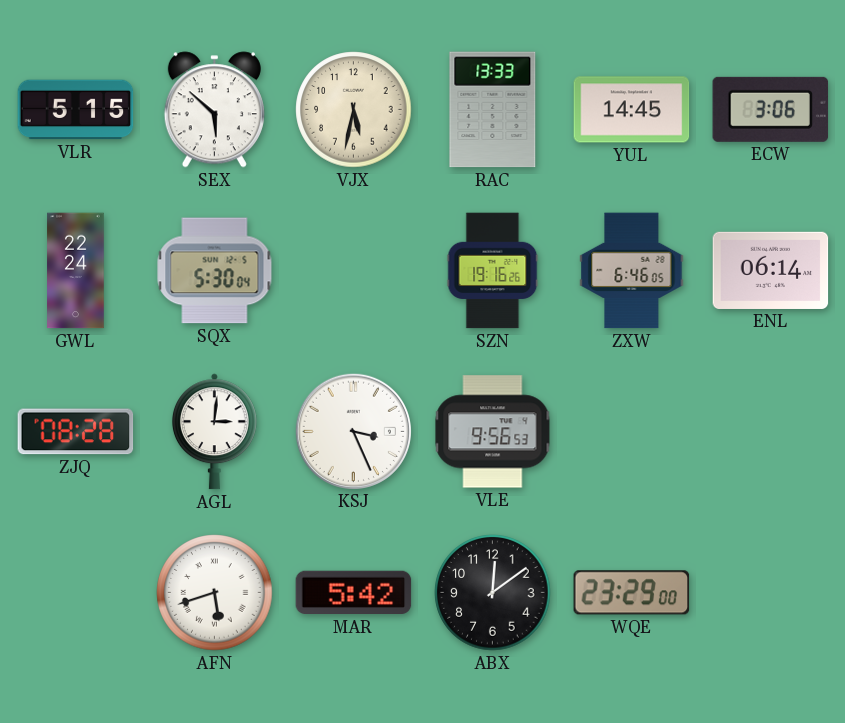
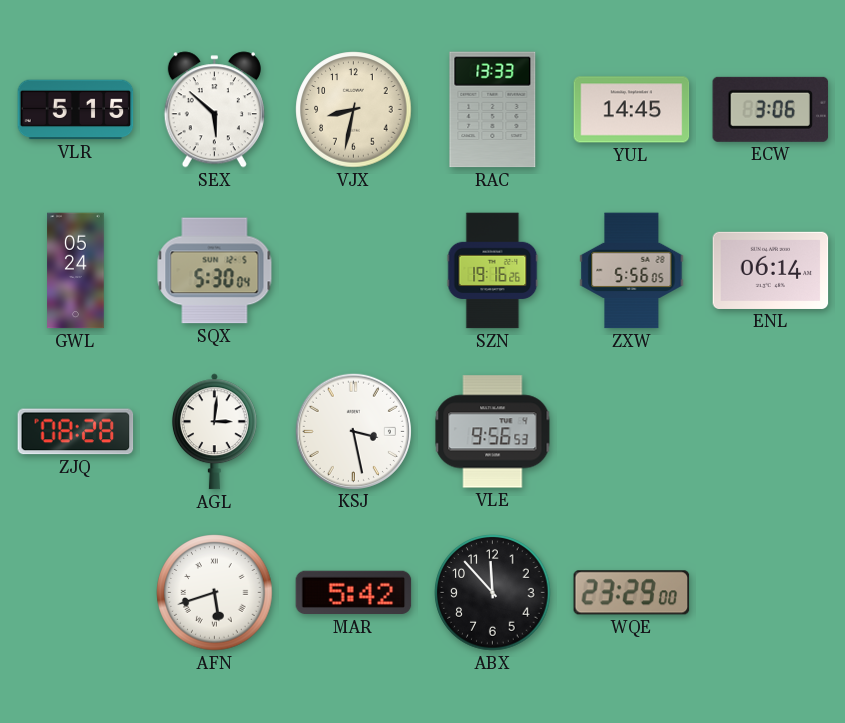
VJX: 5:32 -> 8:32
GWL: 22:24 -> 05:24
ZXW: 6:46 -> 5:56
KSJ: 3:26 -> 3:28
ABX: 12:09 -> 11:53
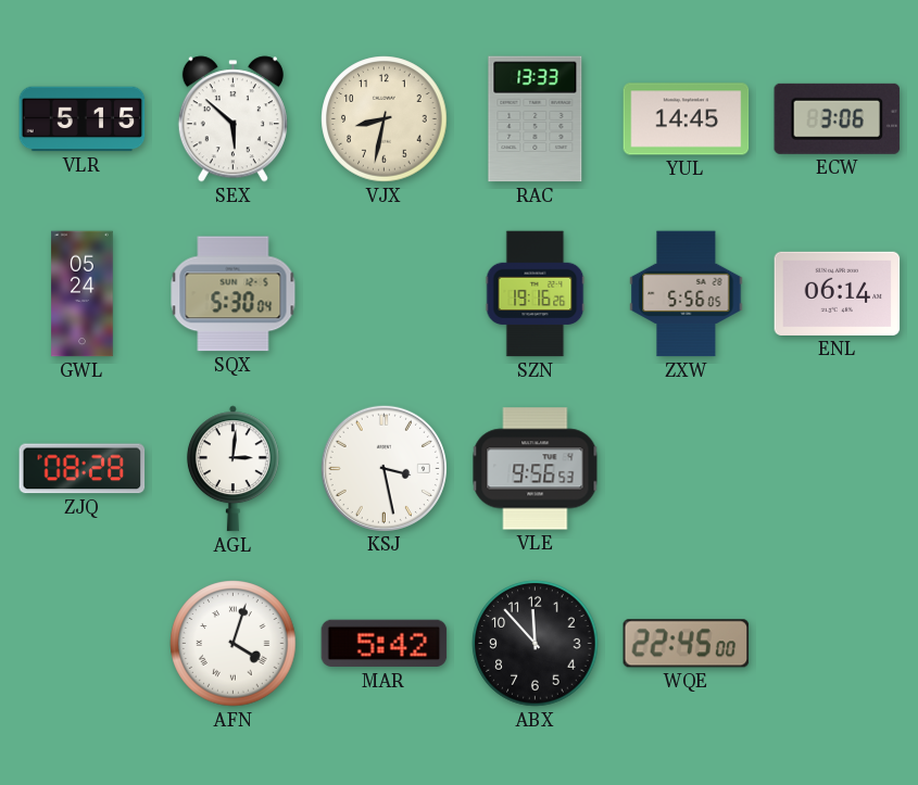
AFN: 5:42 -> 4:03
WQE: 23:29 -> 22:45
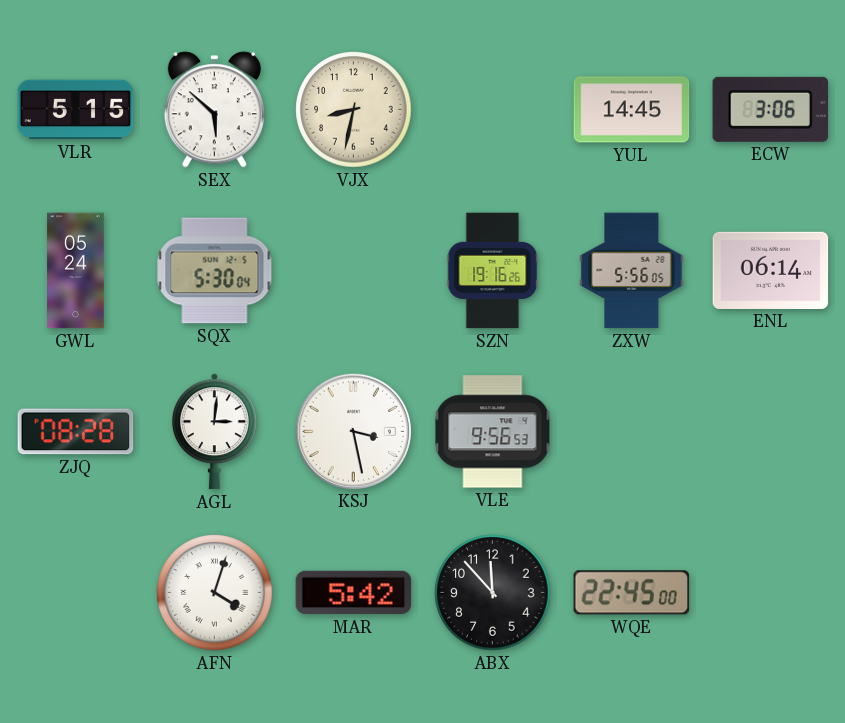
RAC: 13:33 -> none
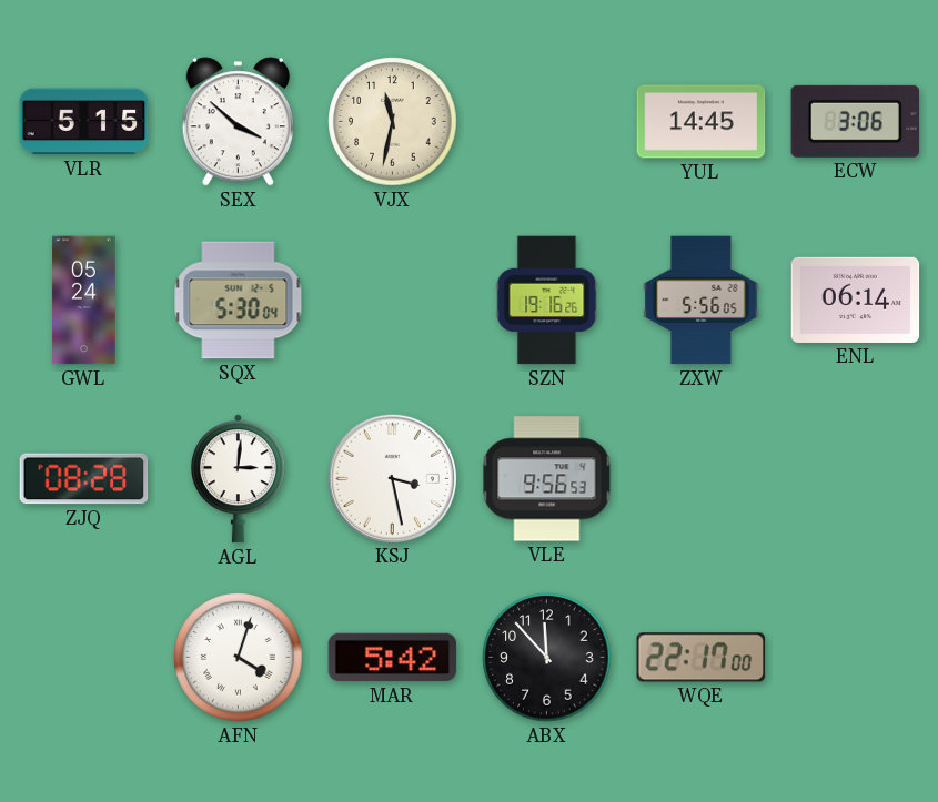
SEX: 5:52 -> 3:52
VJX: 8:32 -> 11:32
WQE: 22:45 -> 22:17
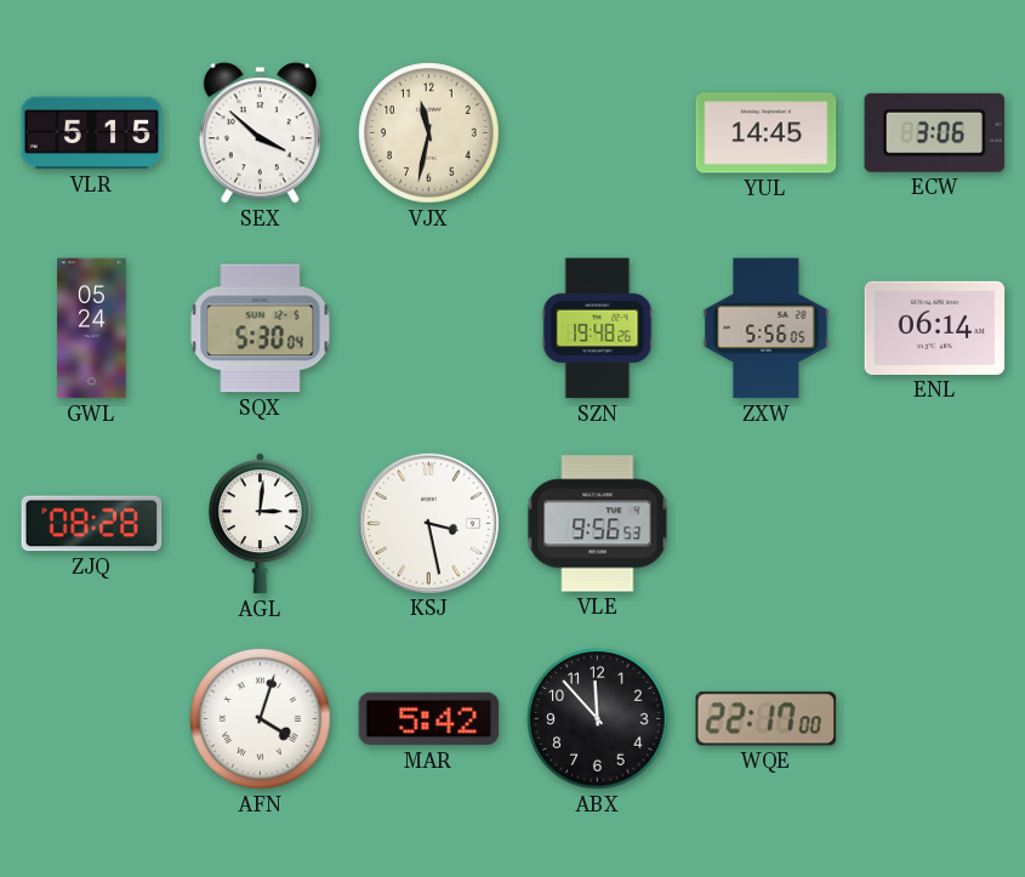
SZN: 19:16 -> 19:48
